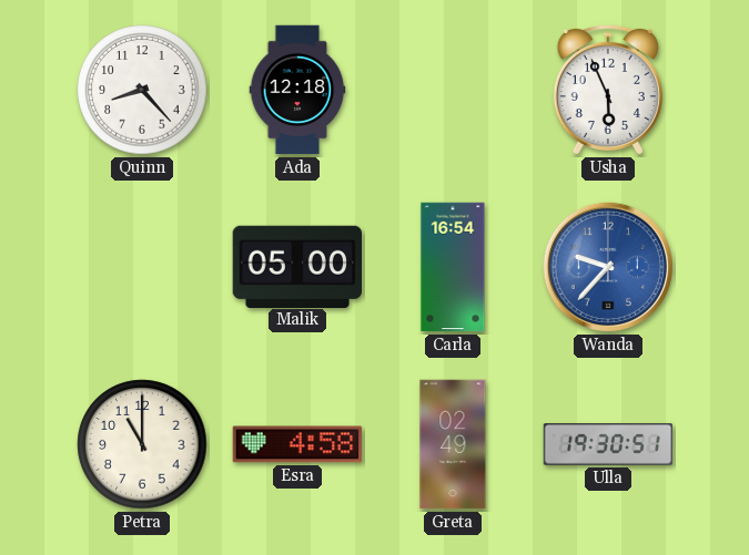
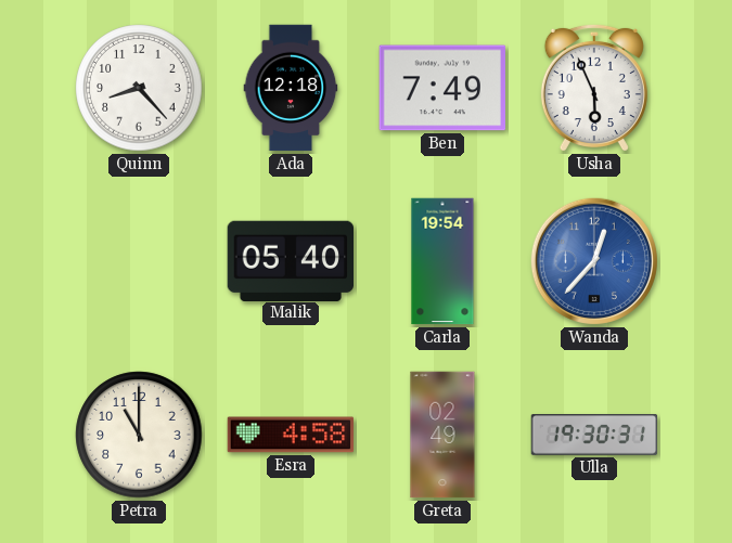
Ben: none -> 7:49
Malik: 05:00 -> 05:40
Carla: 16:54 -> 19:54
Wanda: 9:37 -> 12:37
Ulla: 19:30:51 -> 19:30:31
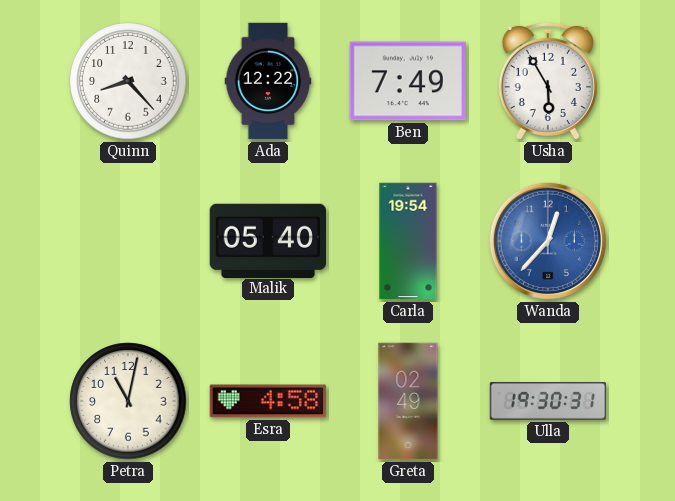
Ada: 12:18 -> 12:22
Usha: 5:56 -> 5:55
Petra: 11:00 -> 11:02
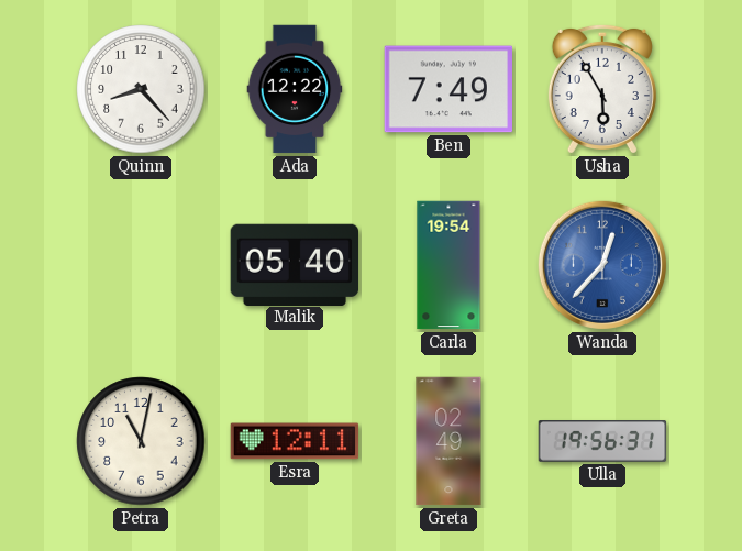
Esra: 4:58 -> 12:11
Ulla: 19:30 -> 19:56
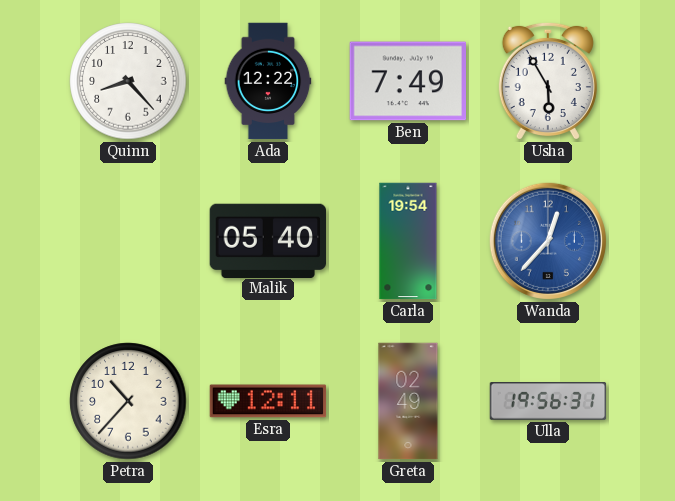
Petra: 11:02 -> 10:37
